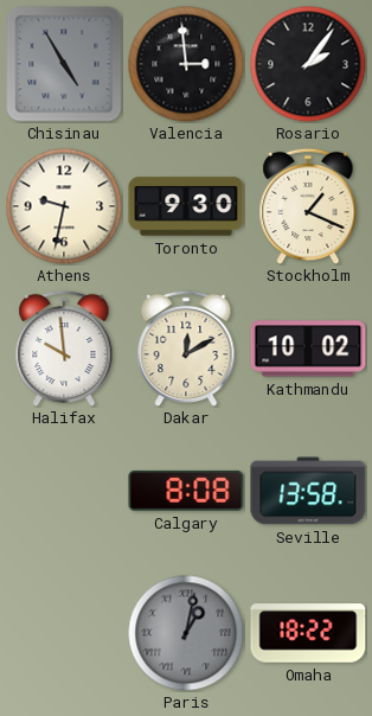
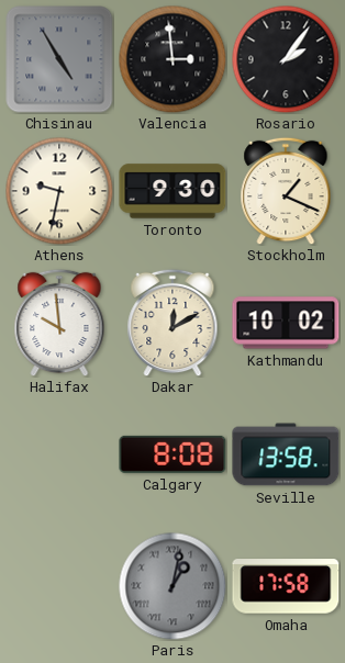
Omaha: 18:22 -> 17:58
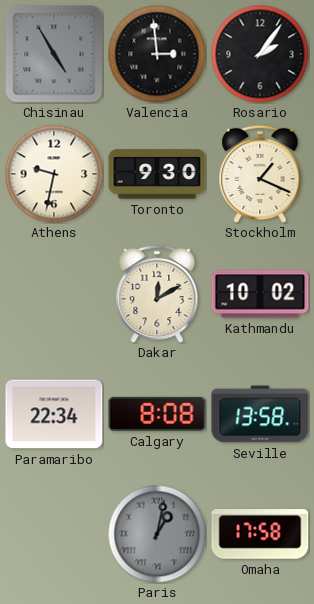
Halifax: 9:59 -> none
Paramaribo: none -> 22:34
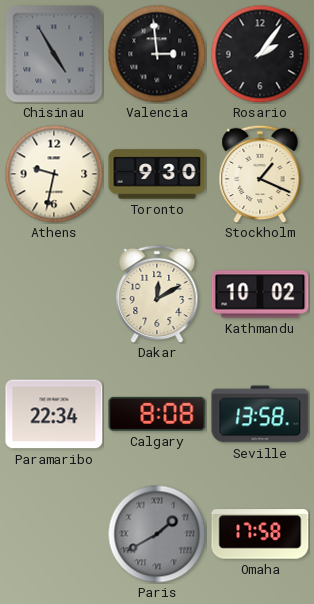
Paris: 1:02 -> 1:40
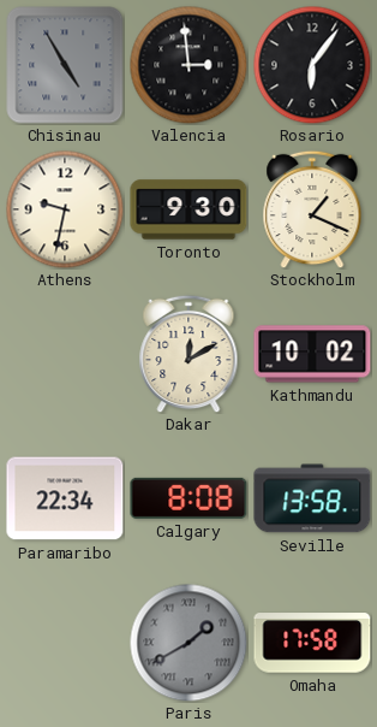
Rosario: 2:06 -> 6:06
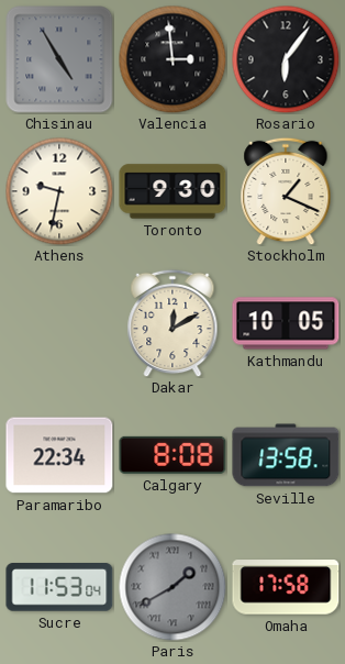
Kathmandu: 10:02 -> 10:05
Sucre: none -> 11:53
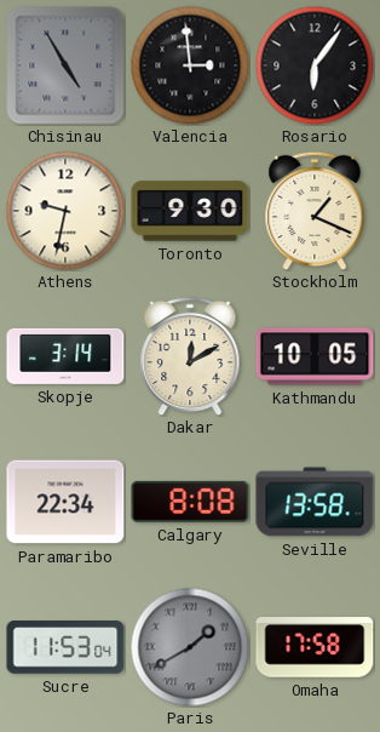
Skopje: none -> 3:14
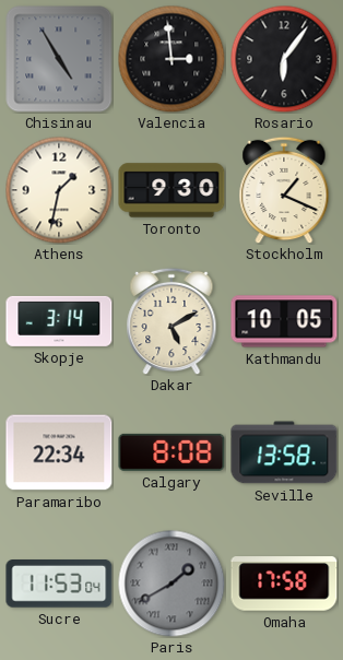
Athens: 9:32 -> 1:32
Dakar: 12:10 -> 5:10
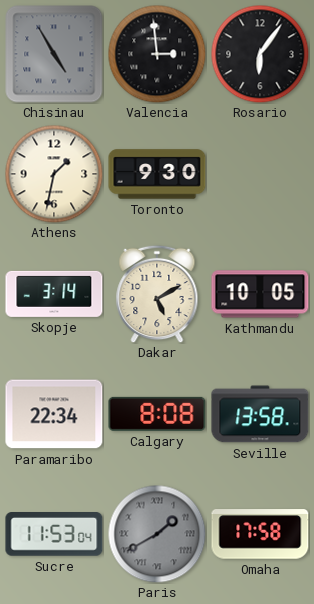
Stockholm: 1:19 -> none
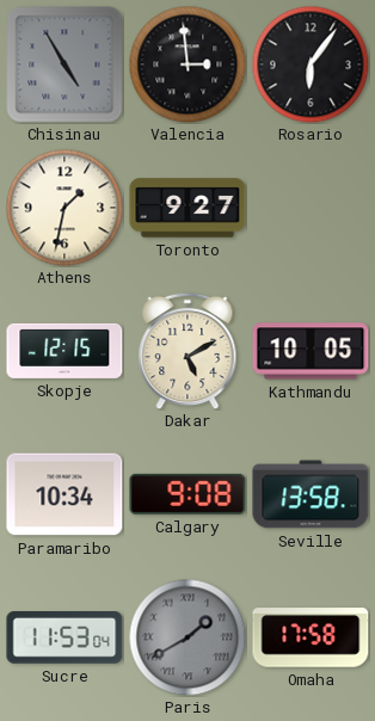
Toronto: 9:30 -> 9:27
Skopje: 3:14 -> 12:15
Paramaribo: 22:34 -> 10:34
Calgary: 8:08 -> 9:08
